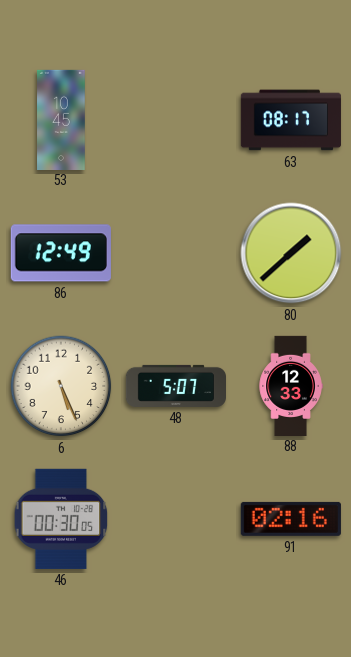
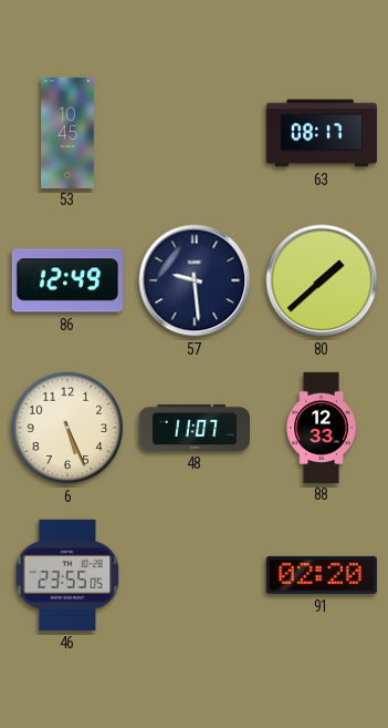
57: none -> 9:29
48: 5:07 -> 11:07
46: 00:30 -> 23:55
91: 02:16 -> 02:20
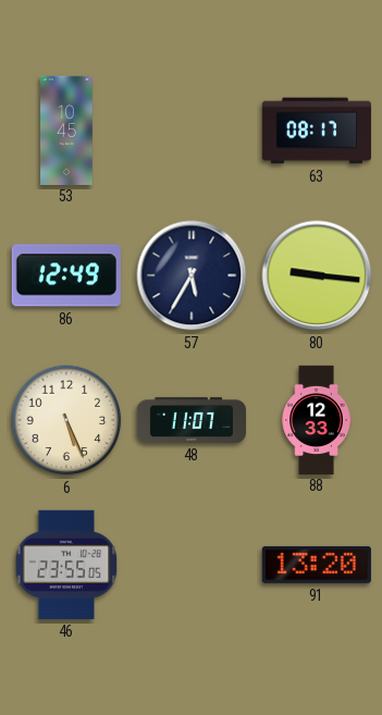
57: 9:29 -> 5:35
80: 1:38 -> 9:16
91: 02:20 -> 13:20
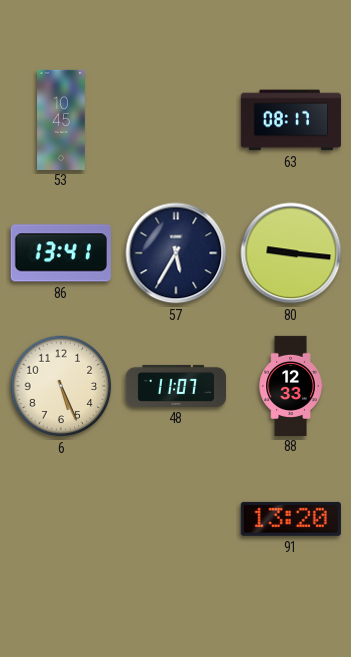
86: 12:49 -> 13:41
46: 23:55 -> none
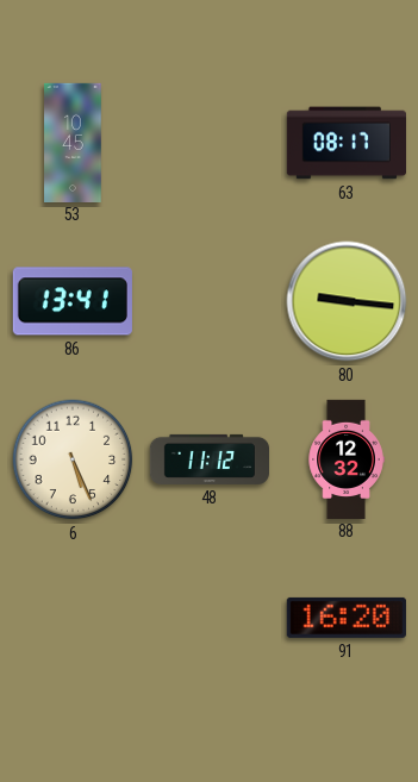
57: 5:35 -> none
48: 11:07 -> 11:12
88: 12:33 -> 12:32
91: 13:20 -> 16:20
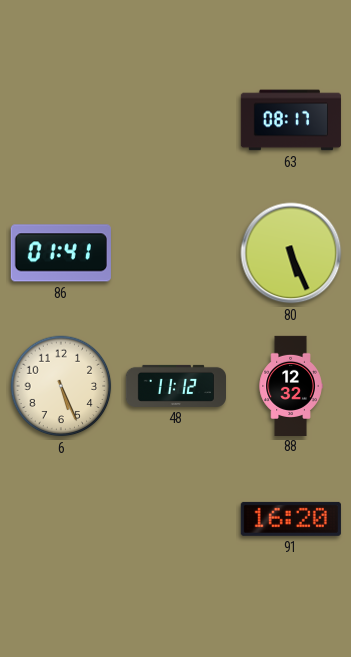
53: 10:45 -> none
86: 13:41 -> 01:41
80: 9:16 -> 5:26
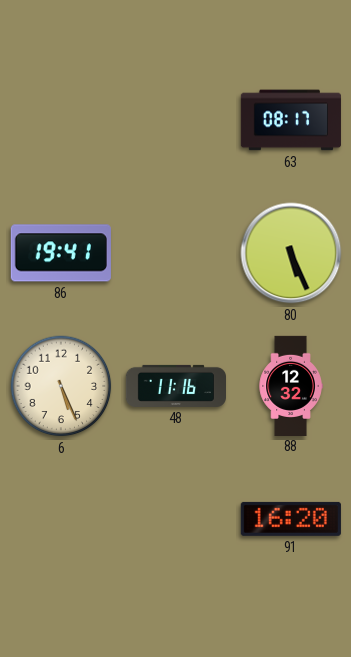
86: 01:41 -> 19:41
48: 11:12 -> 11:16
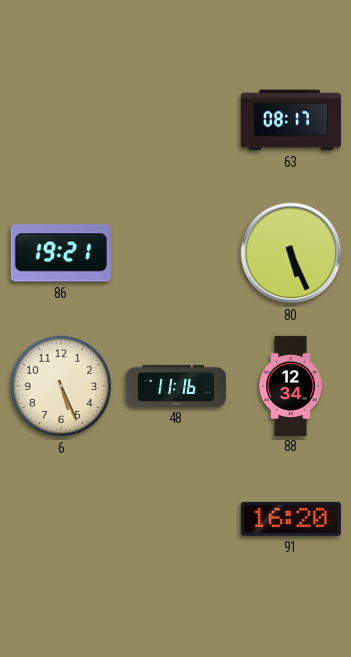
86: 19:41 -> 19:21
88: 12:32 -> 12:34
